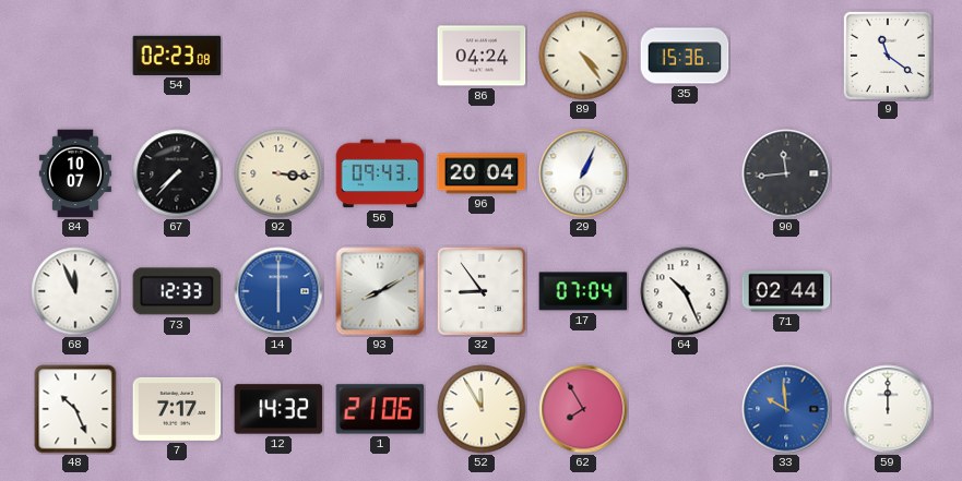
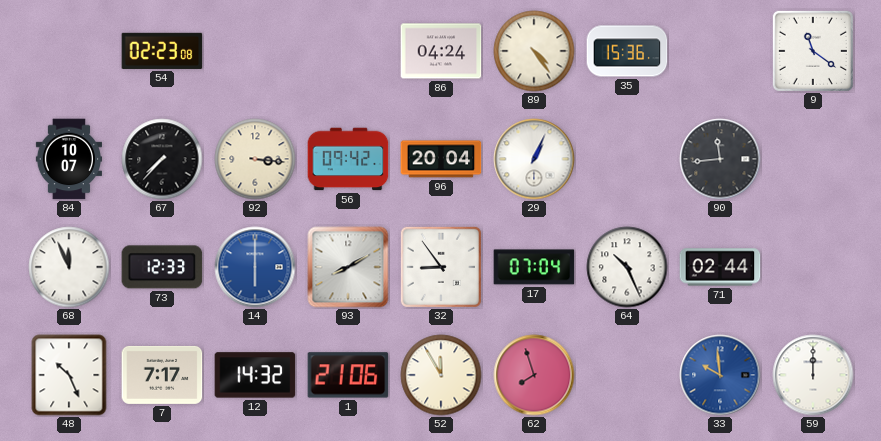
56: 09:43 -> 09:42
62: 7:55 -> 7:57
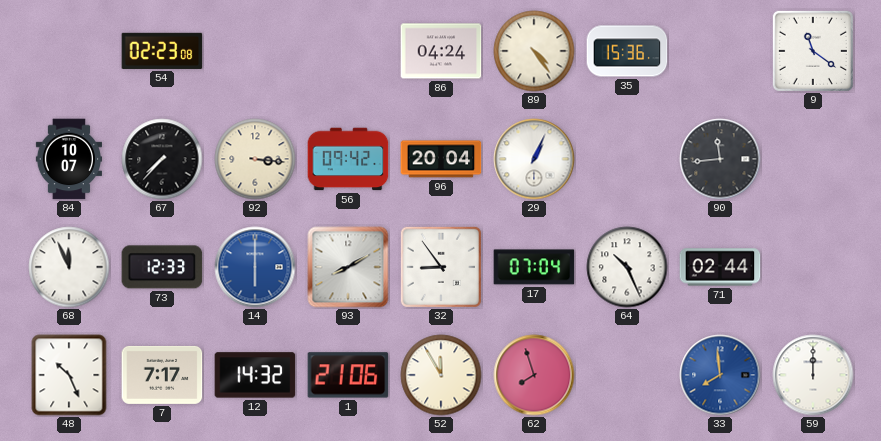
33: 9:59 -> 7:59
